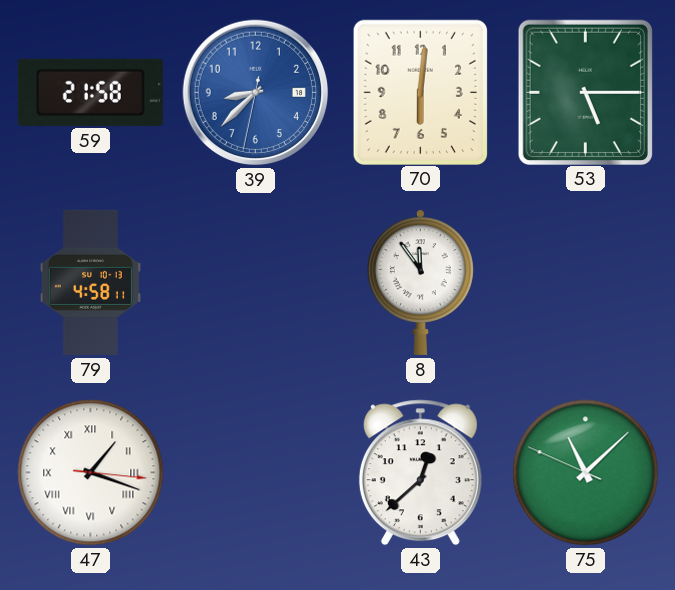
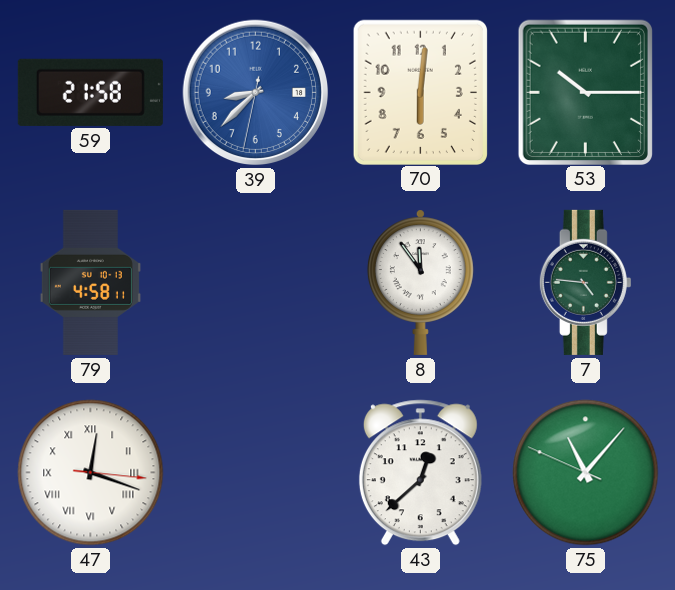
53: 5:15 -> 10:15
7: none -> 4:46
47: 1:18 -> 12:18
75: 11:07 -> 11:06
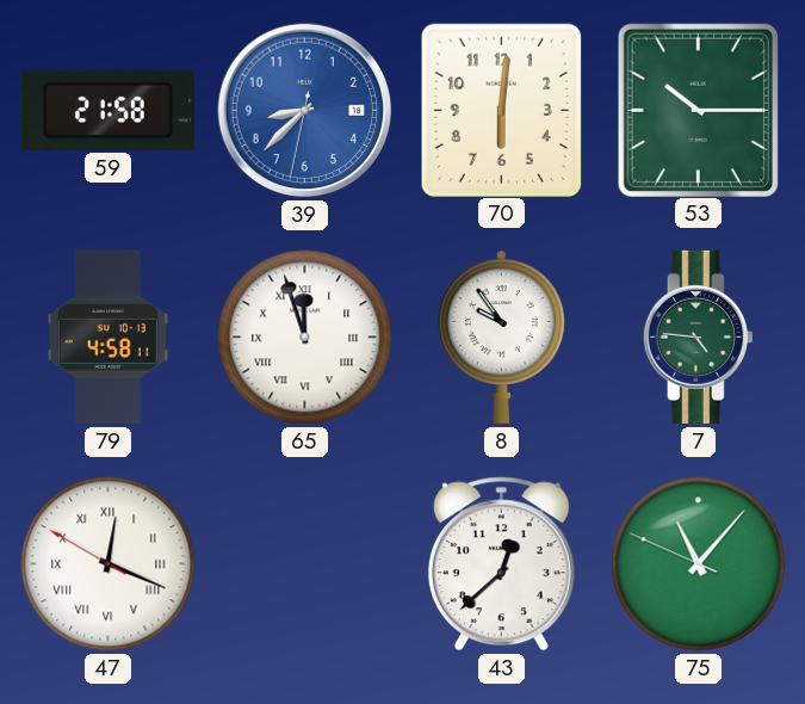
65: none -> 11:57
8: 11:54 -> 9:54
47: 12:18:16 -> 12:18:50
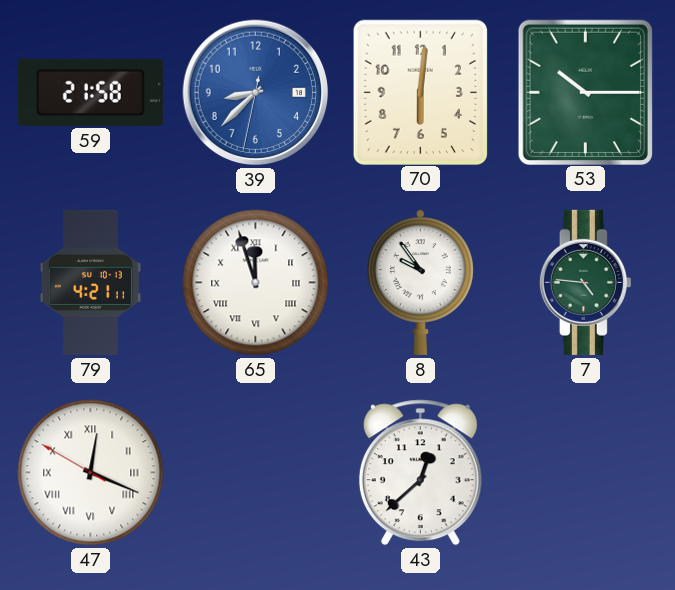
79: 4:58 -> 4:21
75: 11:06 -> none
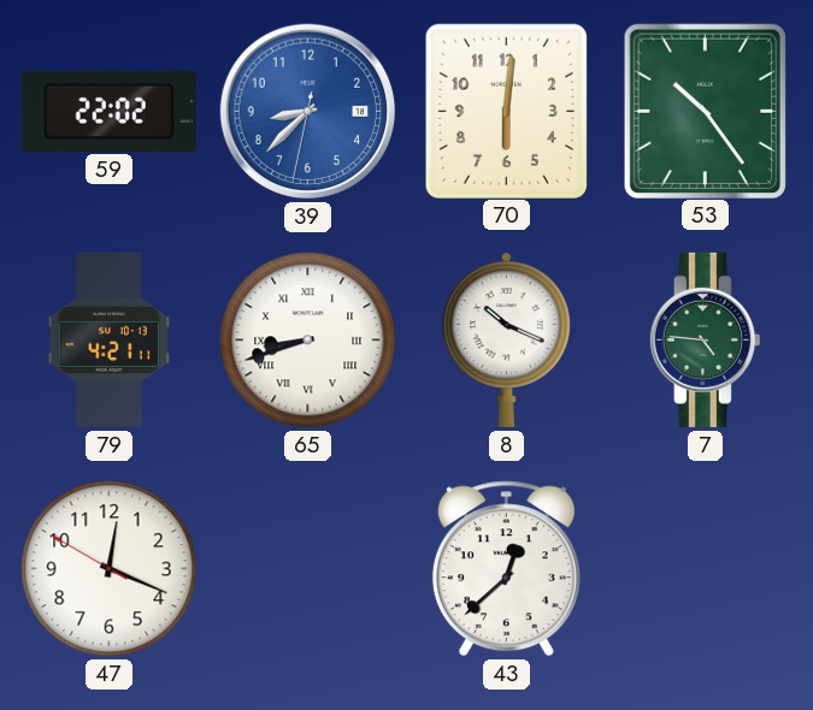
59: 21:58 -> 22:02
53: 10:15 -> 10:24
65: 11:57 -> 8:42
8: 9:54 -> 10:19
47 numerals: Roman -> Arabic
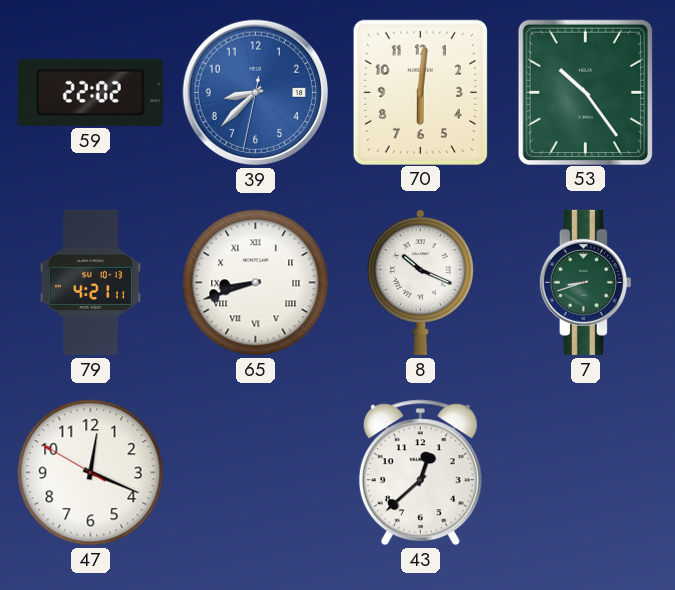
7: 4:46 -> 8:42
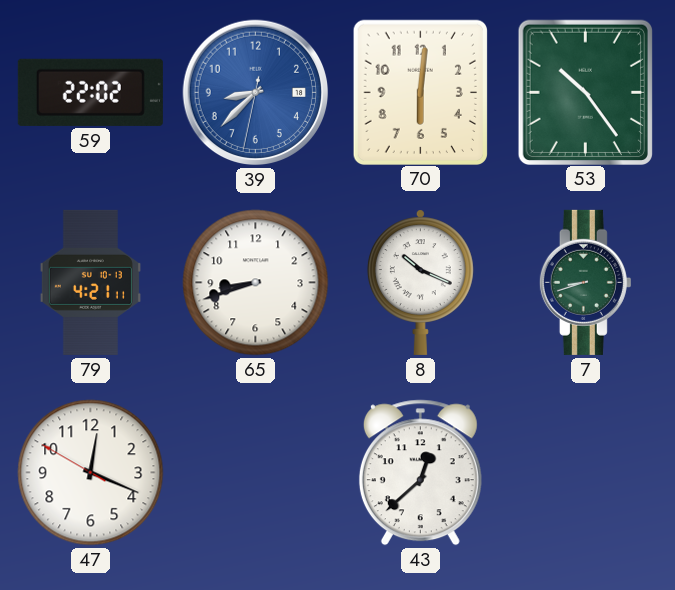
65 numerals: Roman -> Arabic
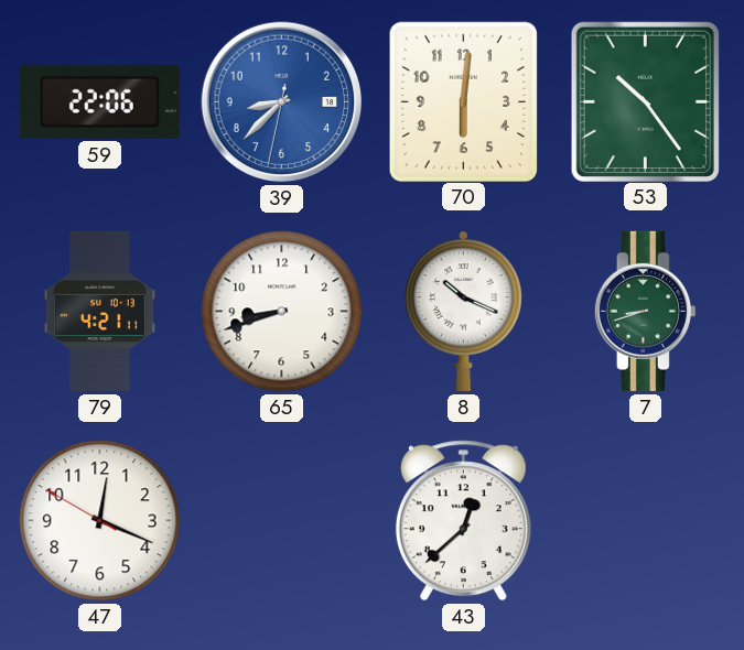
59: 22:02 -> 22:06
